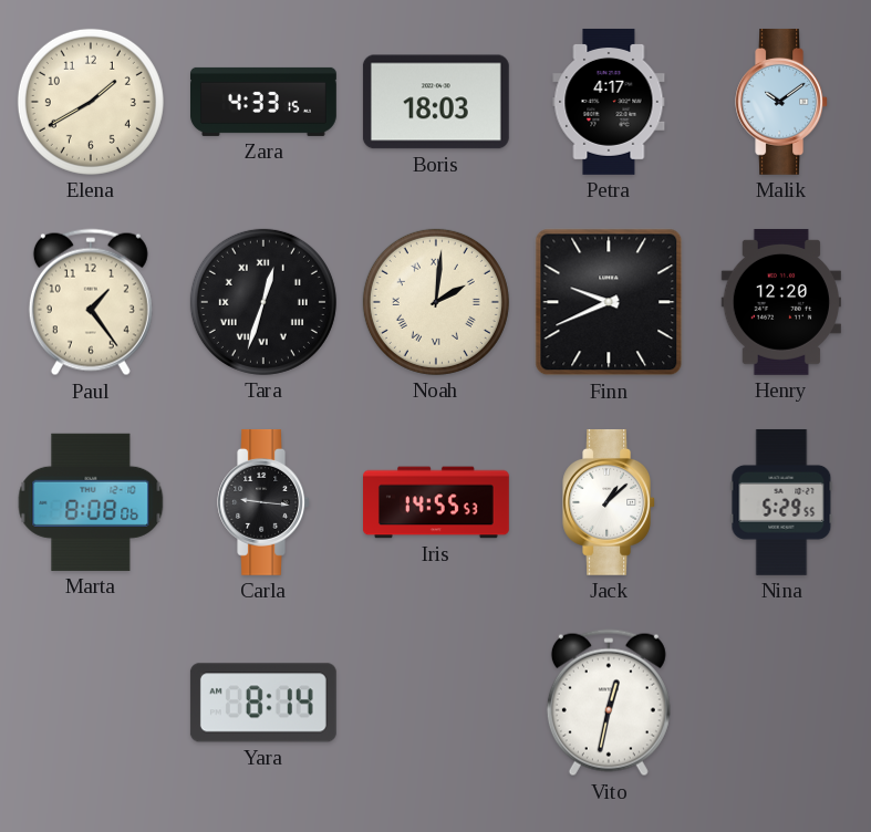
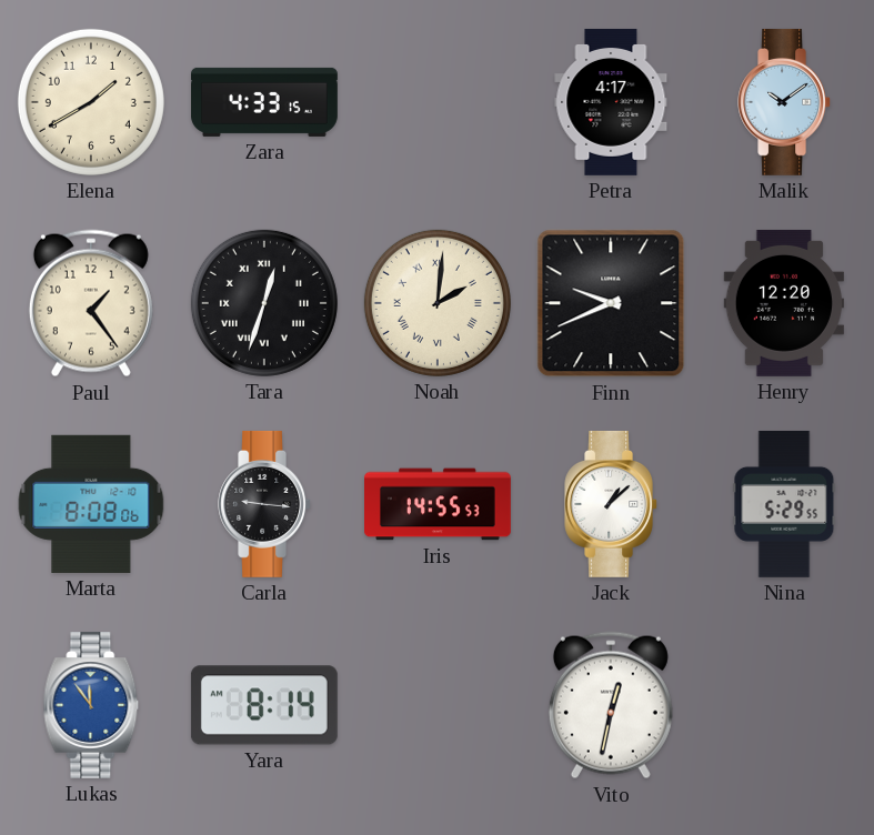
Boris: 18:03 -> none
Lukas: none -> 11:54
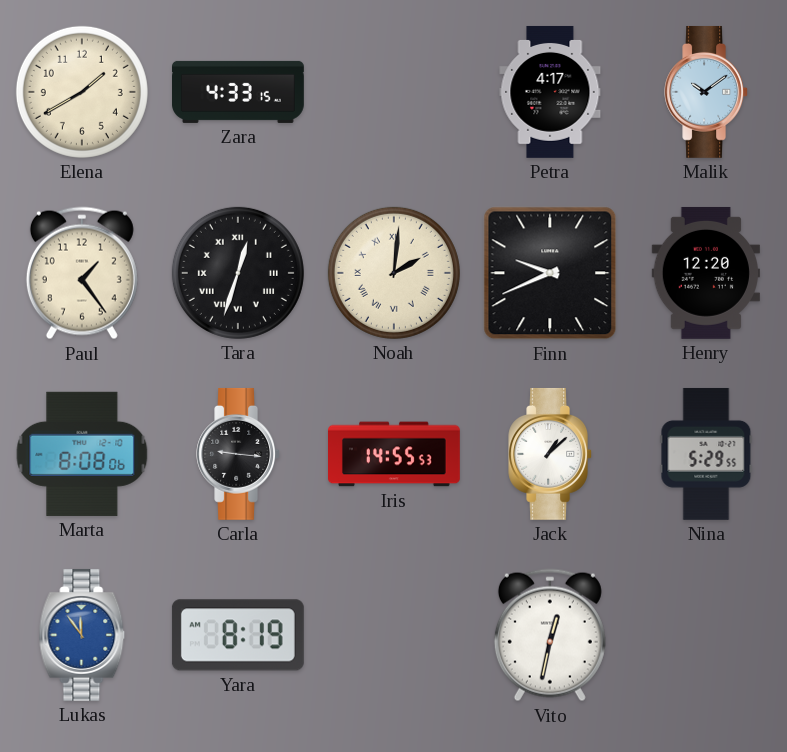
Yara: 8:14 -> 8:19
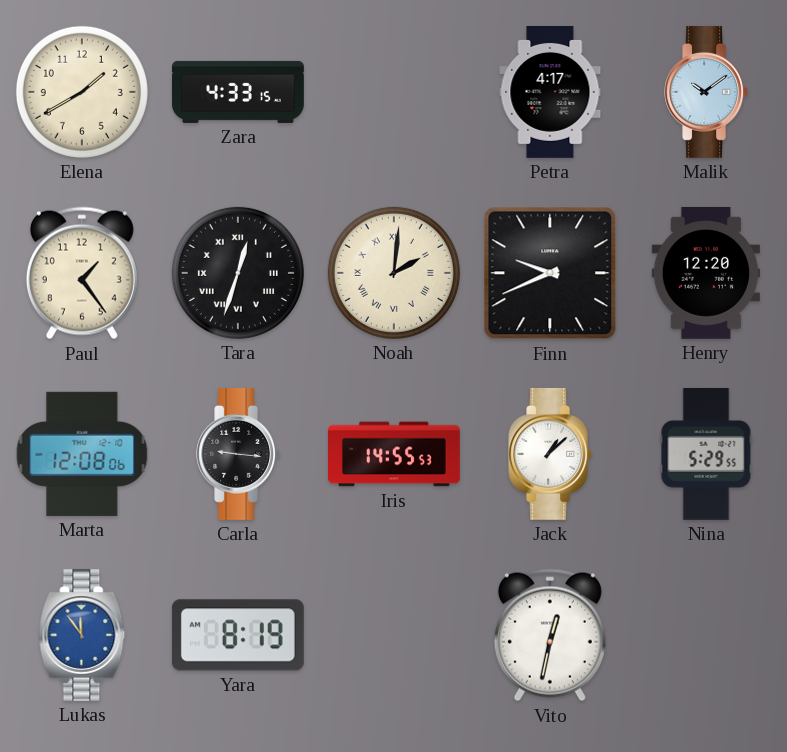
Marta: 8:08 -> 12:08
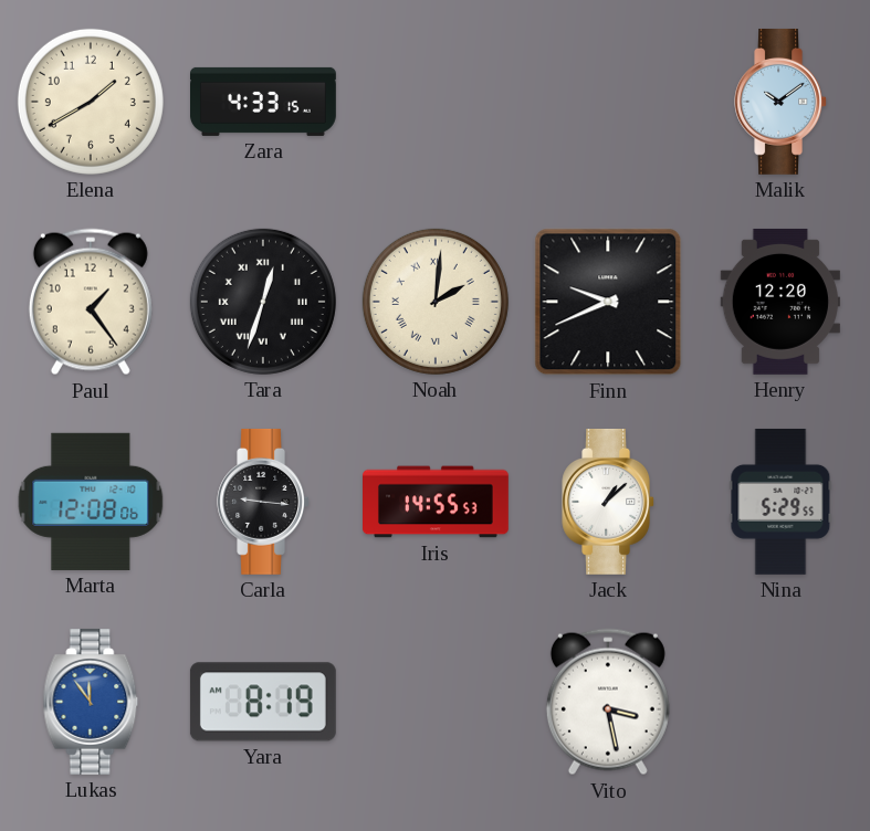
Petra: 4:17 -> none
Vito: 12:32 -> 3:28
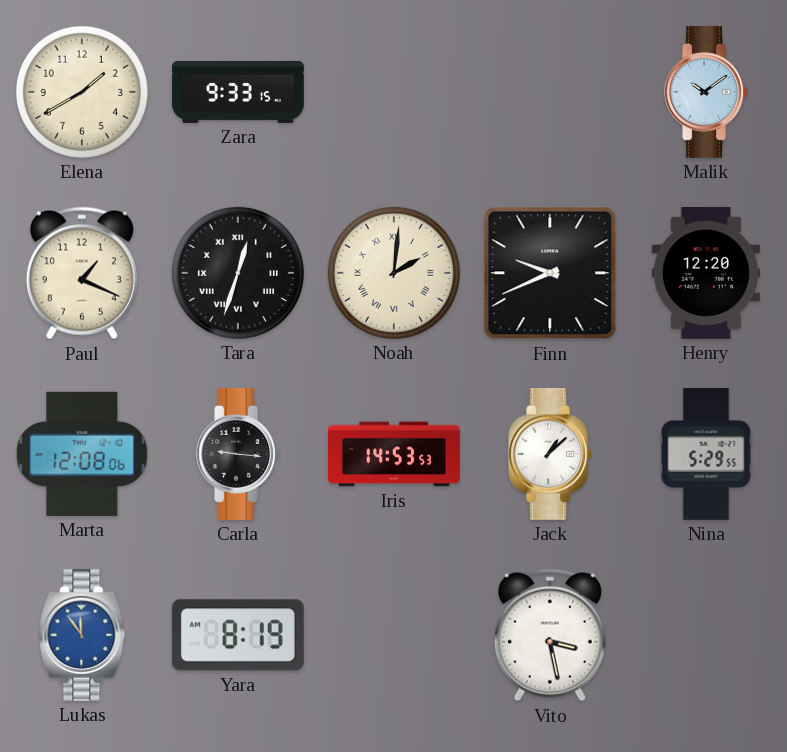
Zara: 4:33 -> 9:33
Paul: 1:24 -> 1:19
Iris: 14:55 -> 14:53
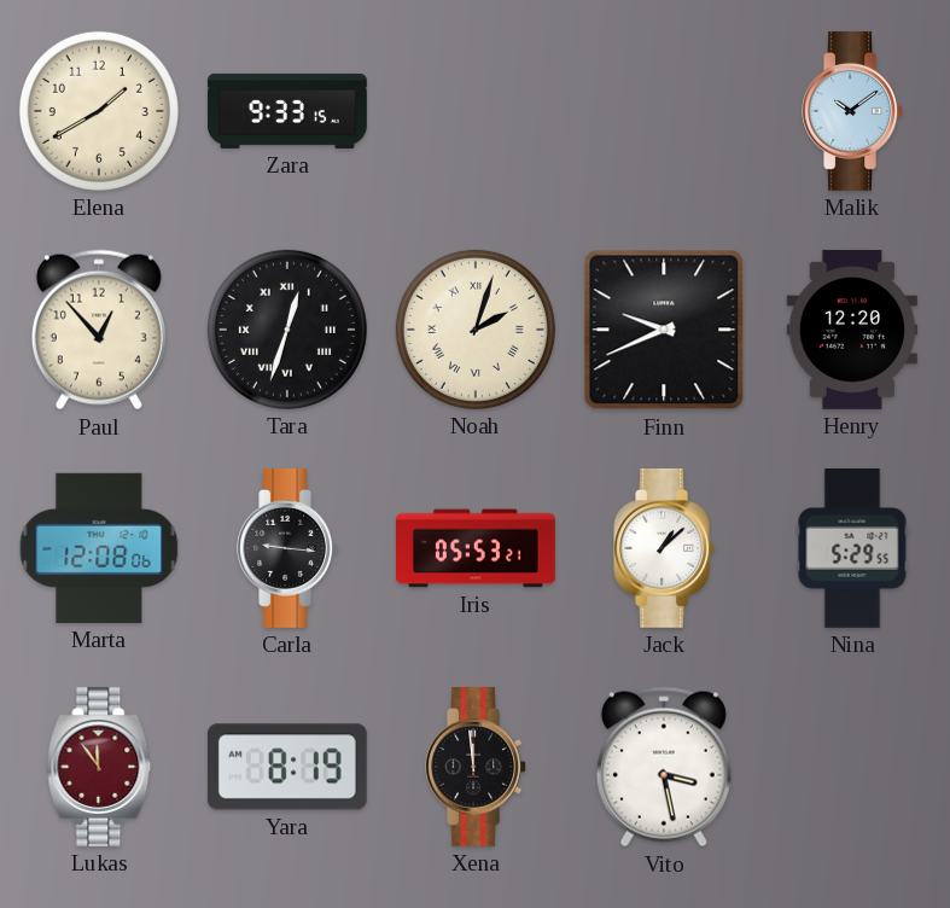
Paul: 1:19 -> 12:53
Noah: 2:01 -> 2:03
Iris: 14:53 -> 05:53
Lukas dial: blue -> burgundy
Xena: none -> 11:59
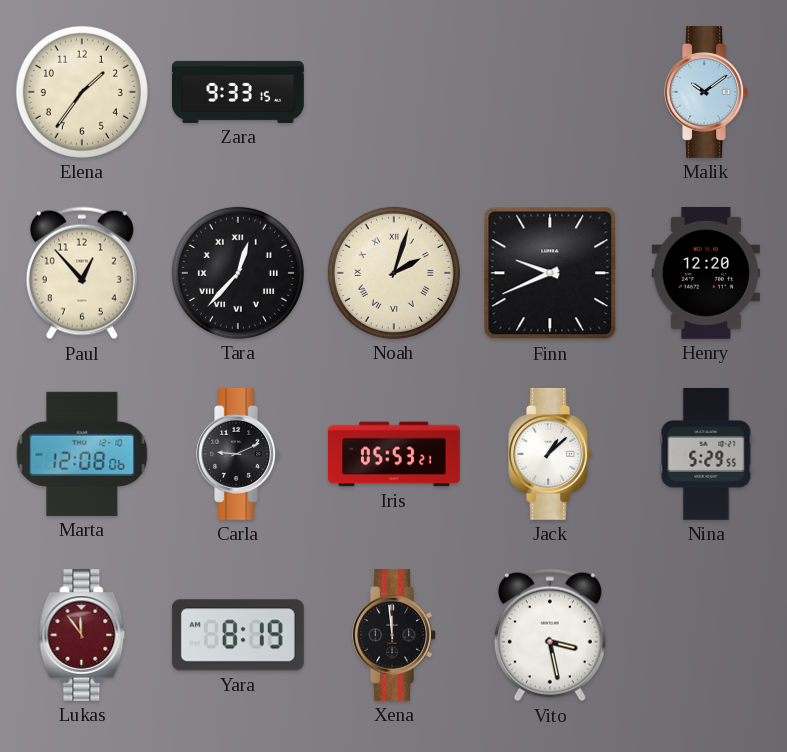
Elena: 1:40 -> 1:36
Tara: 12:33 -> 12:37
Carla: 9:16 -> 9:11
